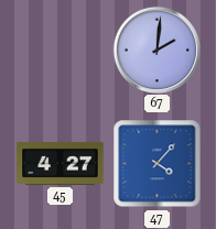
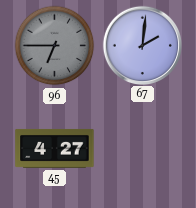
96: none -> 6:45
47: 4:07 -> none
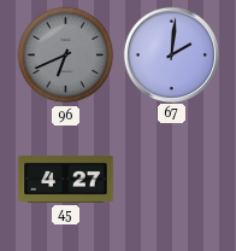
96: 6:45 -> 6:41
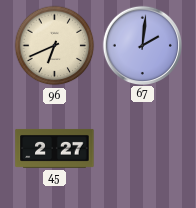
96 dial: grey -> cream
45: 4:27 -> 2:27
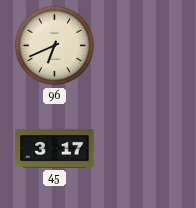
67: 2:01 -> none
45: 2:27 -> 3:17
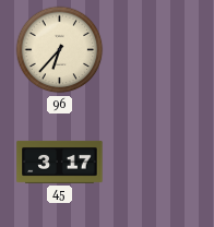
96: 6:41 -> 6:37
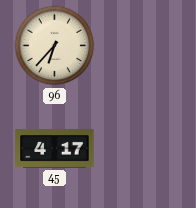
45: 3:17 -> 4:17
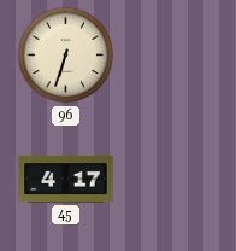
96: 6:37 -> 6:33
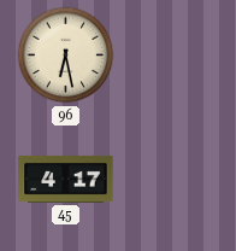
96: 6:33 -> 6:28
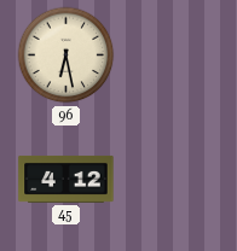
45: 4:17 -> 4:12
